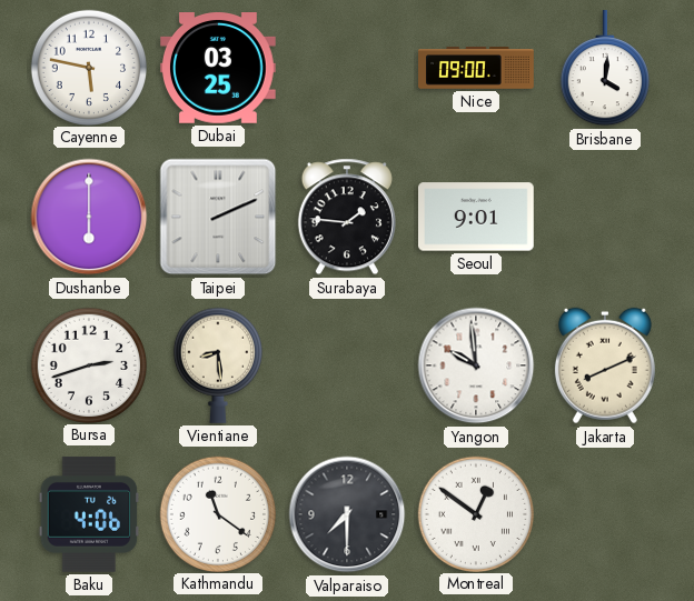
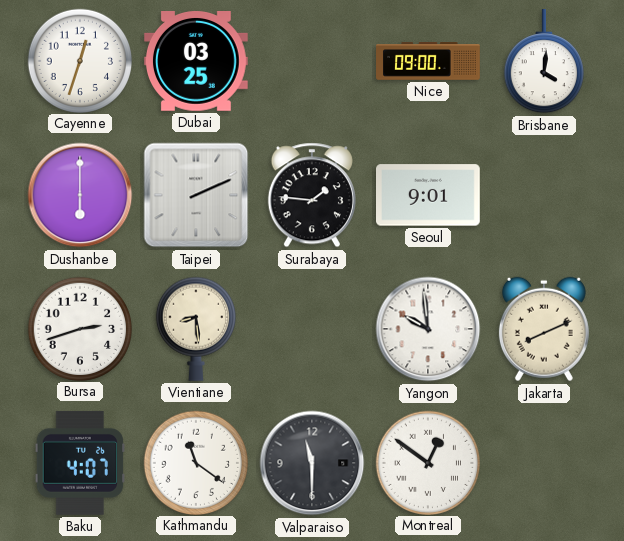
Cayenne: 5:47 -> 12:33
Baku: 4:06 -> 4:07
Valparaiso: 7:30 -> 11:30
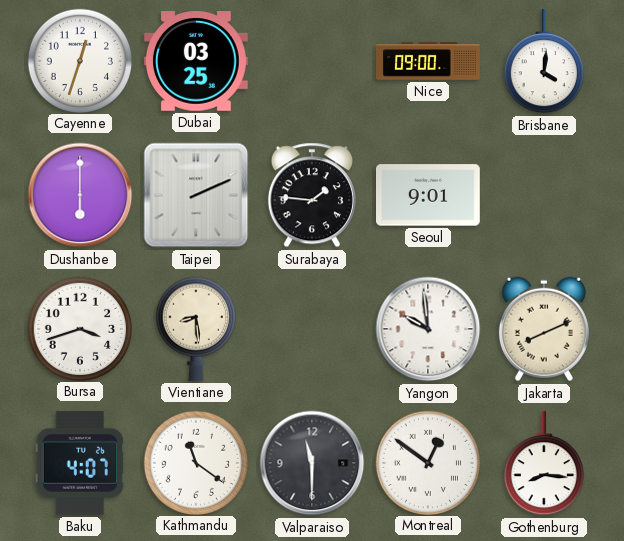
Bursa: 2:42 -> 3:42
Gothenburg: none -> 8:16
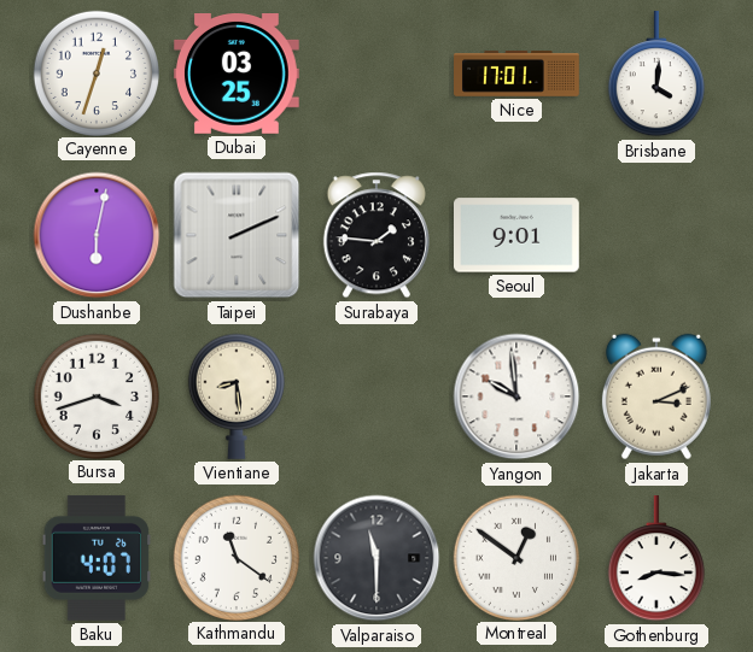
Nice: 09:00 -> 17:01
Dushanbe: 6:00 -> 6:02
Jakarta: 8:11 -> 3:11
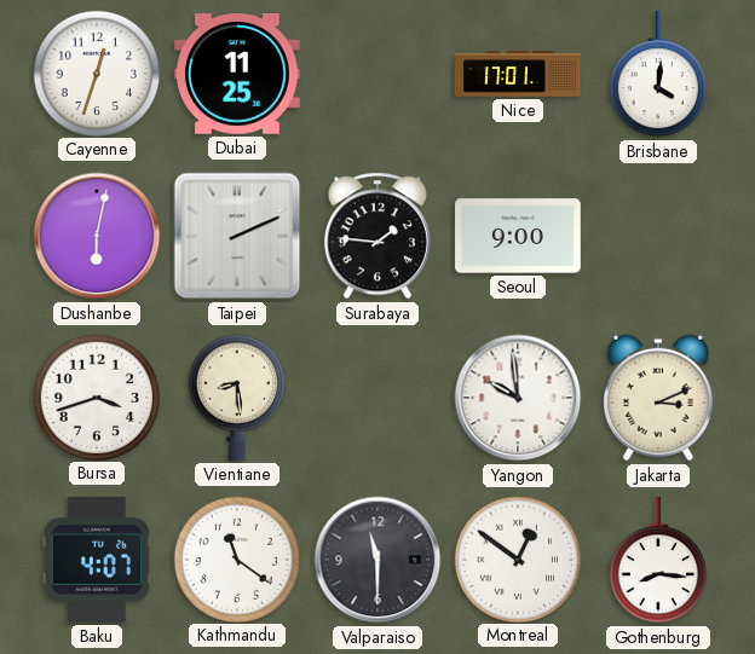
Dubai: 03:25 -> 11:25
Seoul: 9:01 -> 9:00
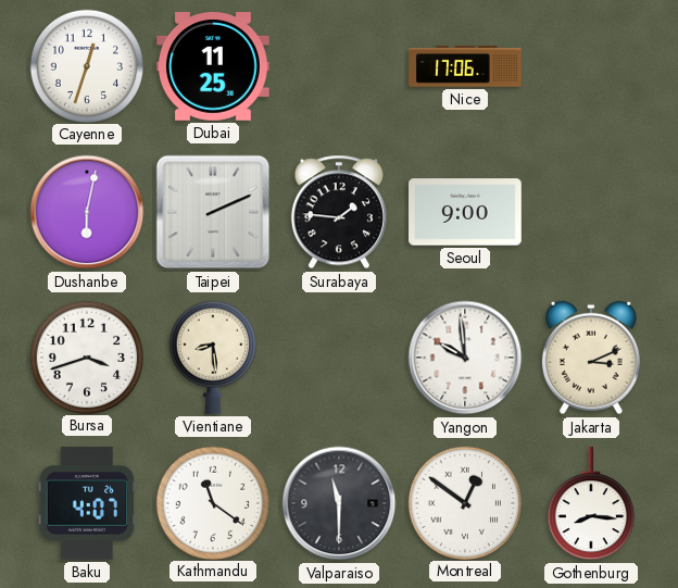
Nice: 17:01 -> 17:06
Brisbane: 4:01 -> none
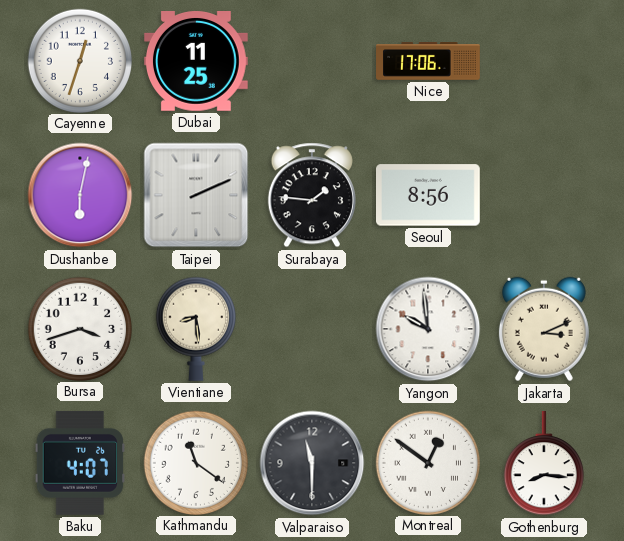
Seoul: 9:00 -> 8:56
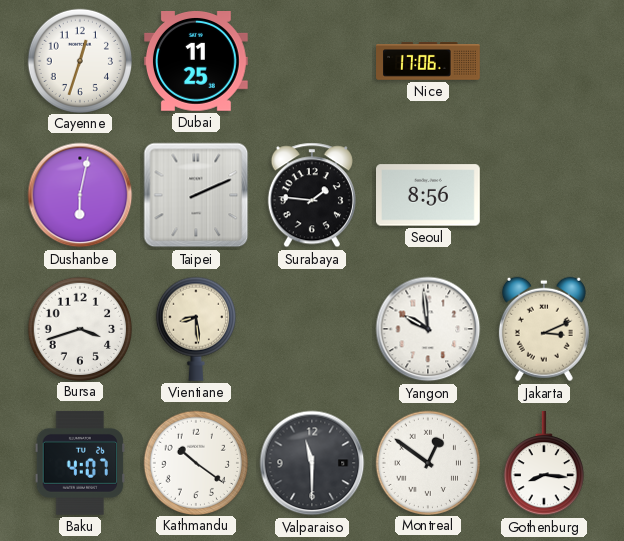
Kathmandu: 11:21 -> 10:21
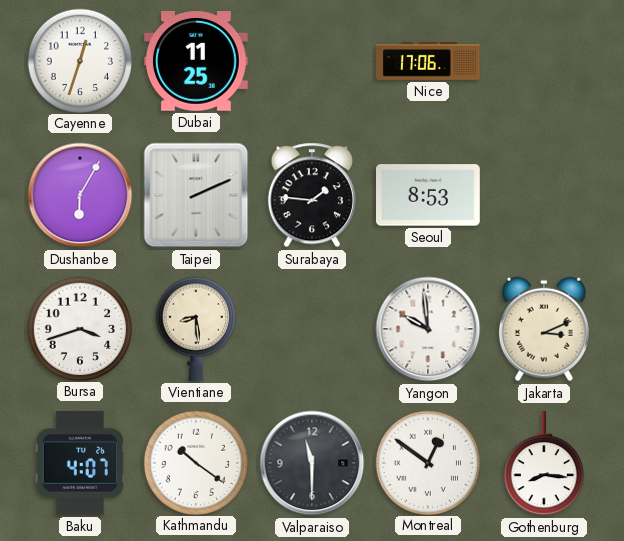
Dushanbe: 6:02 -> 6:05
Seoul: 8:56 -> 8:53
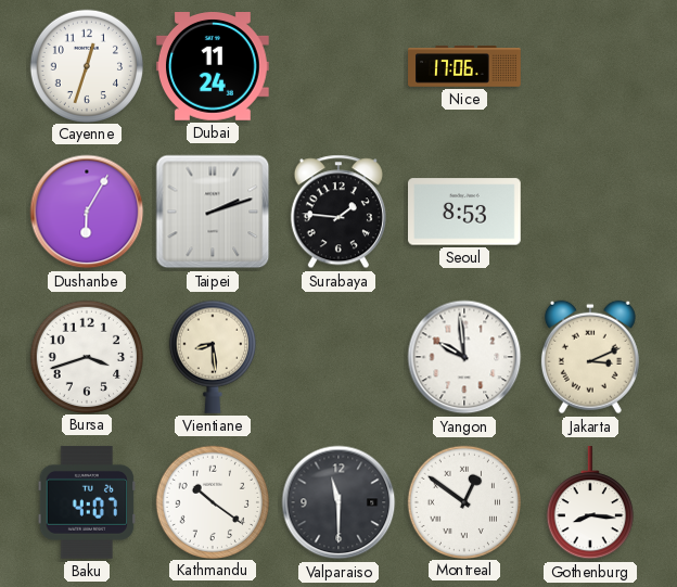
Dubai: 11:25 -> 11:24
Taipei: 2:11 -> 2:12
